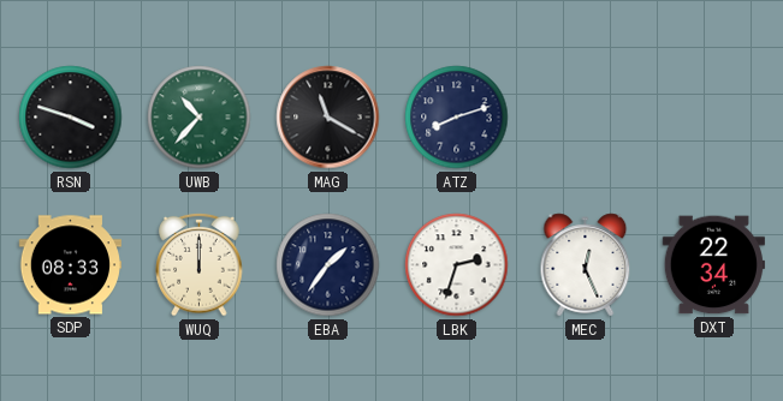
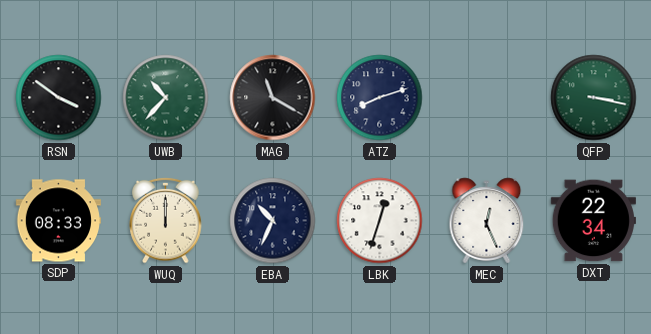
RSN: 3:48 -> 3:51
QFP: none -> 3:17
EBA: 1:36 -> 10:34
LBK: 2:33 -> 12:33
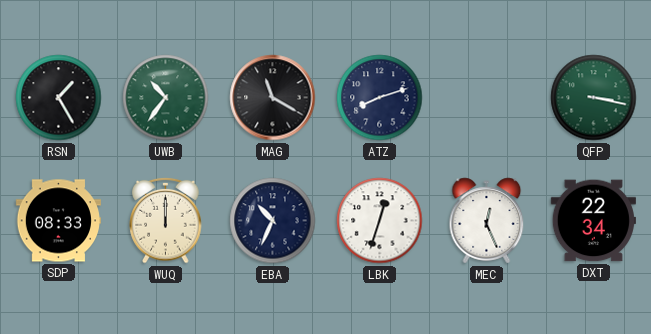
RSN: 3:51 -> 1:25
UWB: 10:37 -> 10:36
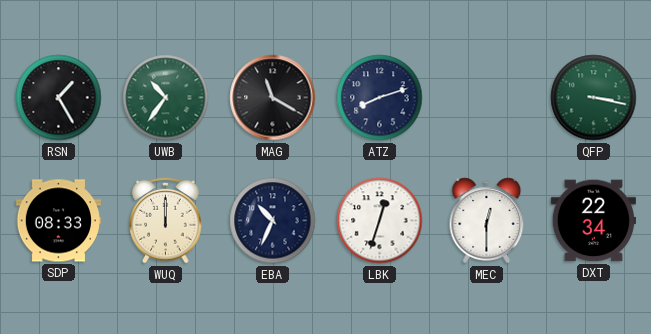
MEC: 12:26 -> 12:30
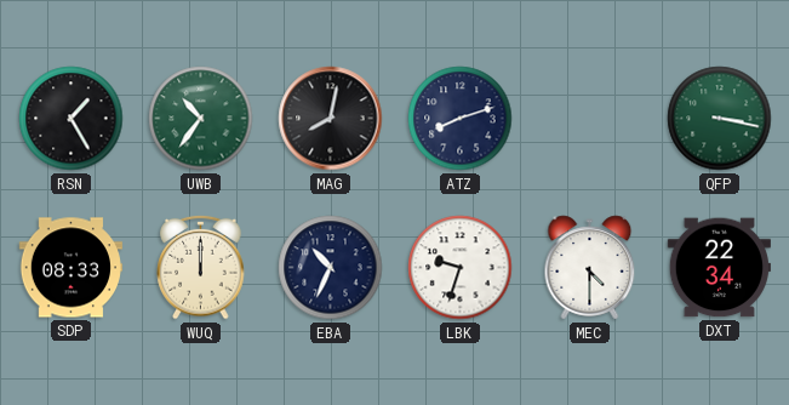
MAG: 11:20 -> 8:02
LBK: 12:33 -> 9:33
MEC: 12:30 -> 4:30
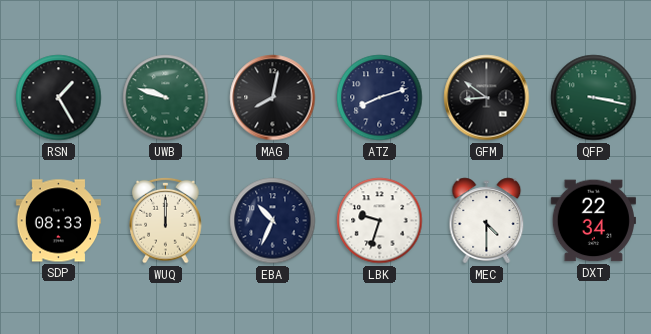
UWB: 10:36 -> 9:48
GFM: none -> 8:51
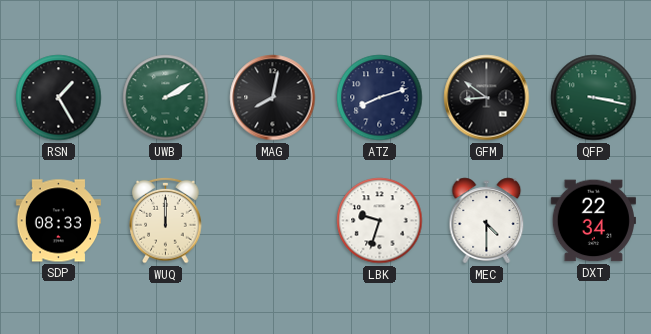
UWB: 9:48 -> 2:10
EBA: 10:34 -> none
